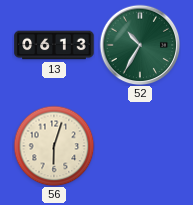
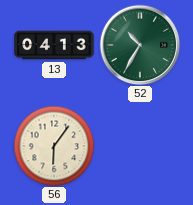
13: 06:13 -> 04:13
56: 6:03 -> 6:06
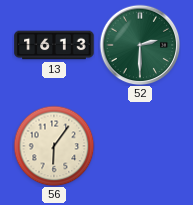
13: 04:13 -> 16:13
52: 10:35 -> 2:30
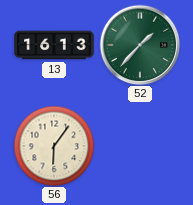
52: 2:30 -> 1:37
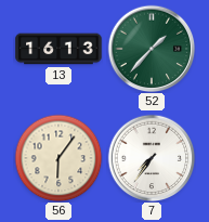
7: none -> 7:36
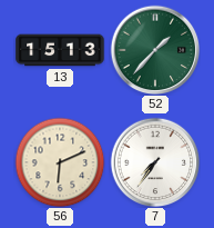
13: 16:13 -> 15:13
56: 6:06 -> 6:11
